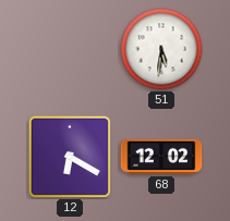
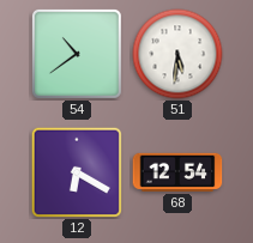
54: none -> 10:39
68: 12:02 -> 12:54
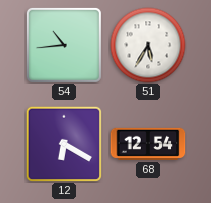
54: 10:39 -> 10:44
51: 5:31 -> 5:35
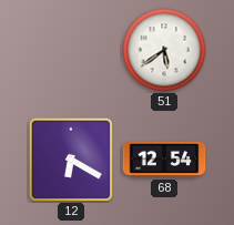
54: 10:44 -> none
51: 5:35 -> 5:39
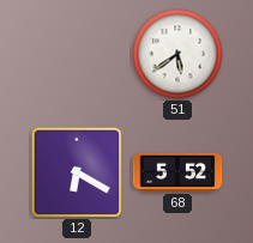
68: 12:54 -> 5:52
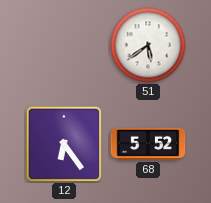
12: 6:20 -> 6:24
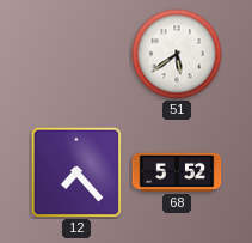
12: 6:24 -> 7:23
